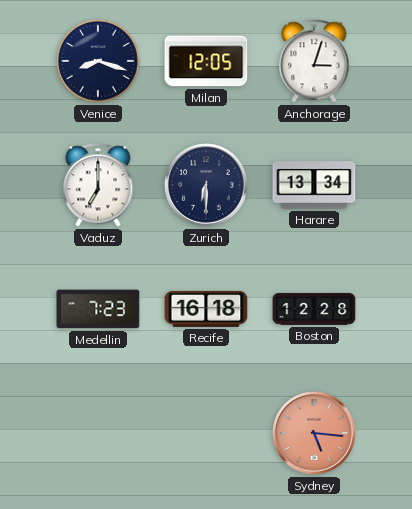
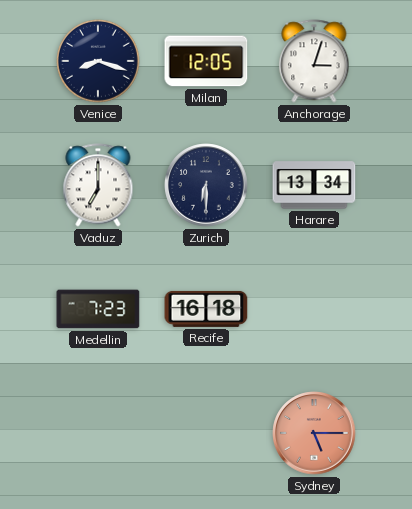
Boston: 12:28 -> none
Sydney: 5:16 -> 5:15
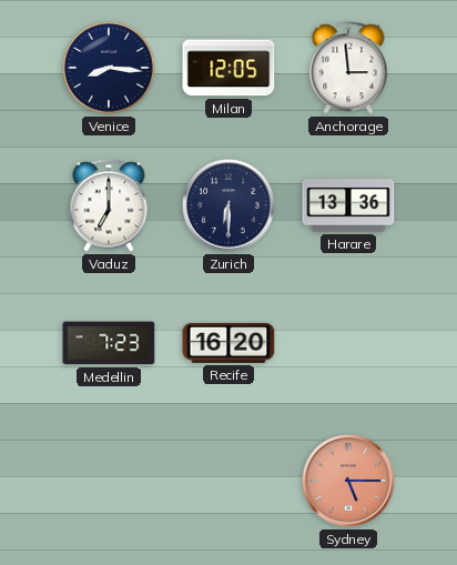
Venice: 8:18 -> 8:16
Anchorage: 3:03 -> 2:59
Harare: 13:34 -> 13:36
Recife: 16:18 -> 16:20
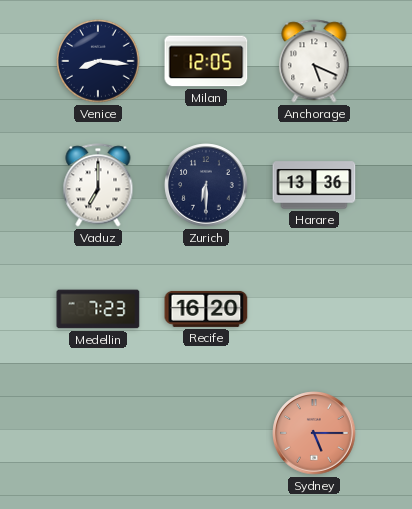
Anchorage: 2:59 -> 5:19
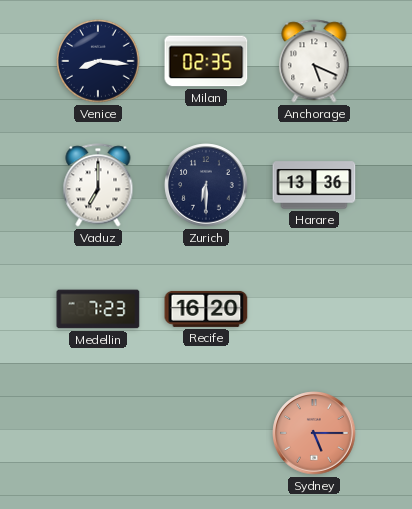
Milan: 12:05 -> 02:35
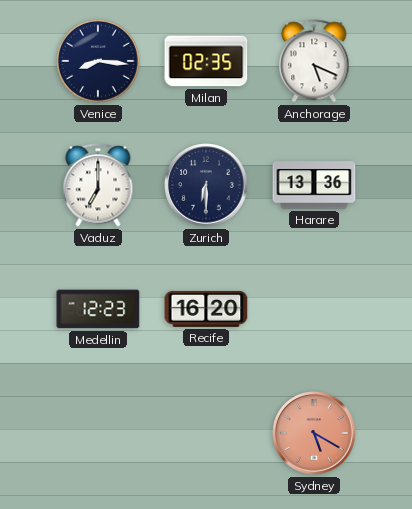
Medellin: 7:23 -> 12:23
Sydney: 5:15 -> 5:20
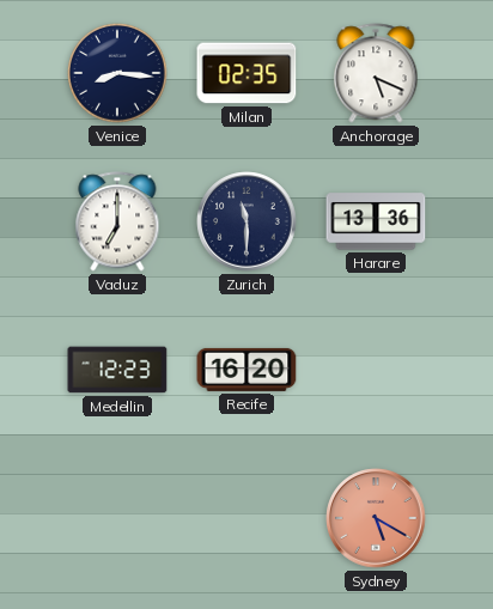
Zurich: 6:30 -> 11:30
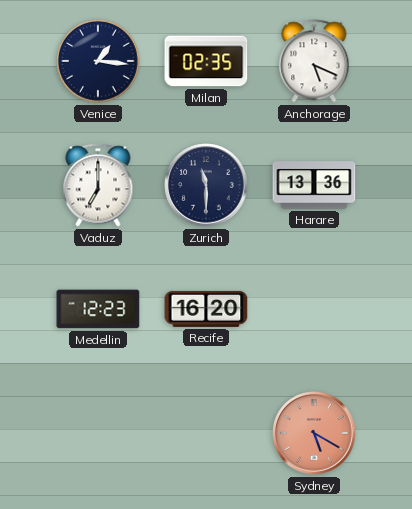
Venice: 8:16 -> 1:16
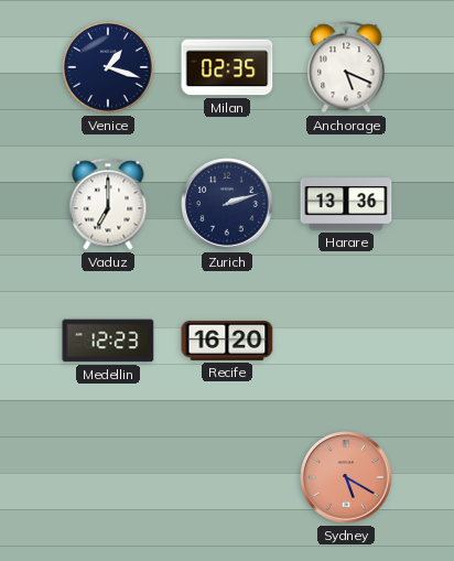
Venice: 1:16 -> 1:18
Zurich: 11:30 -> 2:12
